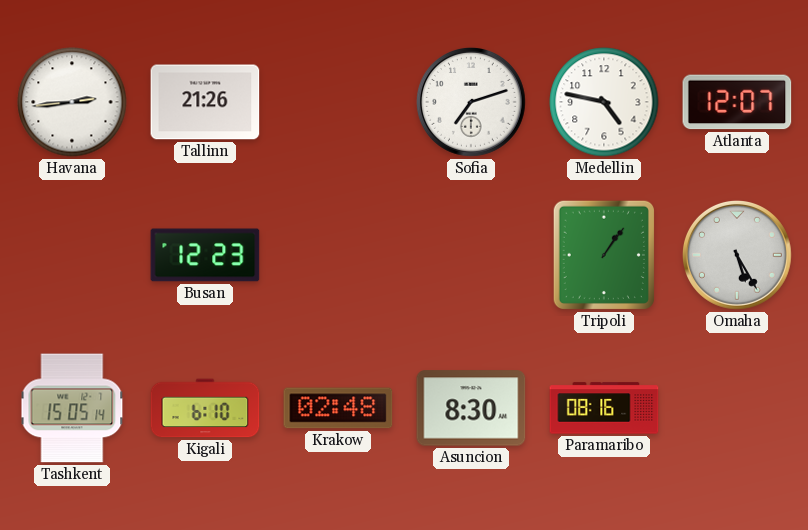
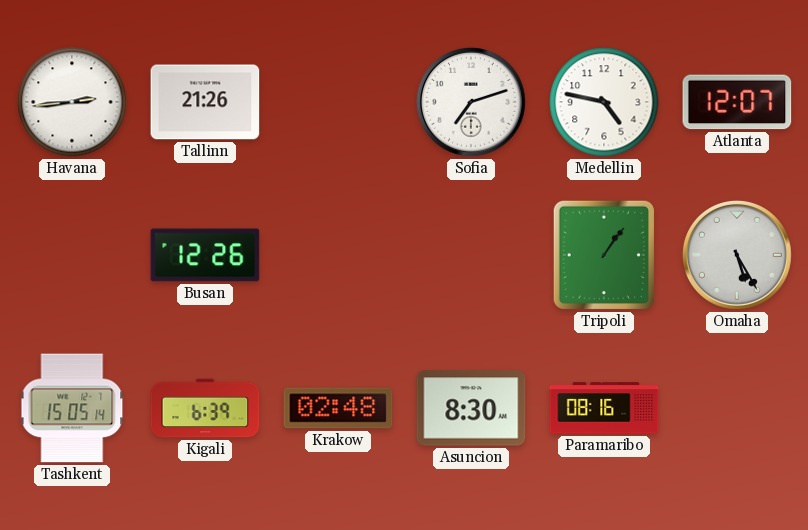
Busan: 12:23 -> 12:26
Kigali: 6:10 -> 6:39
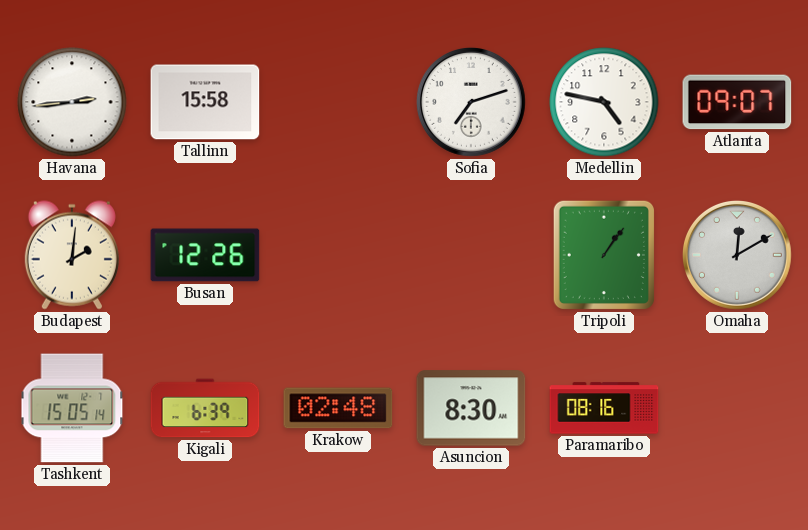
Tallinn: 21:26 -> 15:58
Atlanta: 12:07 -> 09:07
Budapest: none -> 2:01
Omaha: 5:25 -> 12:10
